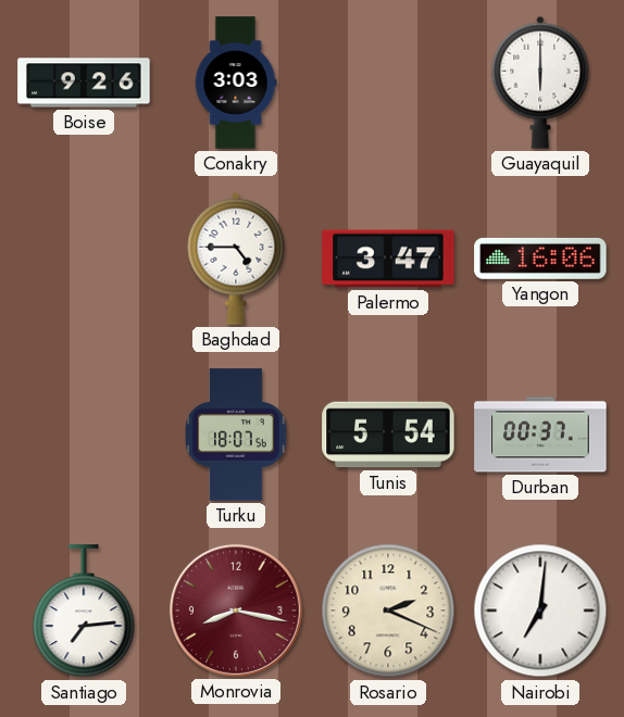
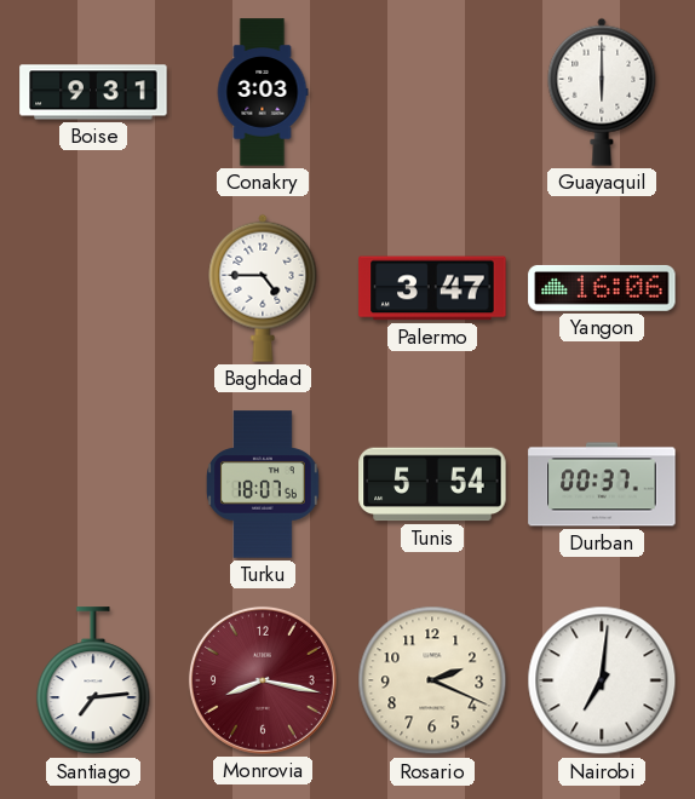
Boise: 9:26 -> 9:31
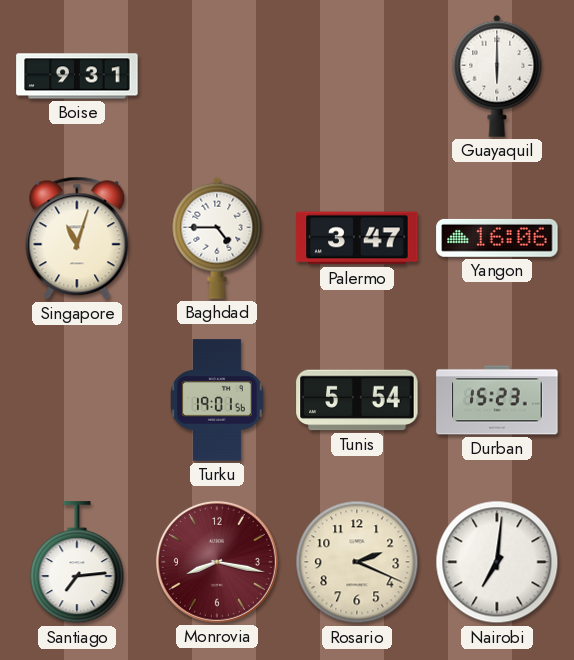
Conakry: 3:03 -> none
Singapore: none -> 11:03
Turku: 18:07 -> 19:01
Durban: 00:37 -> 15:23
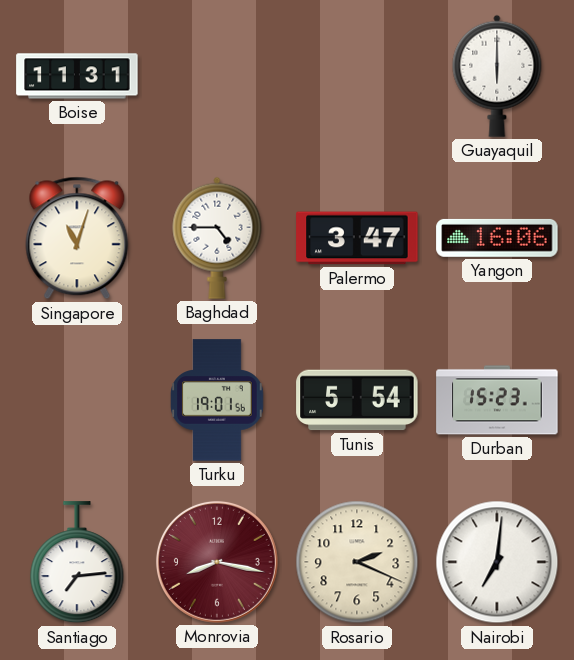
Boise: 9:31 -> 11:31
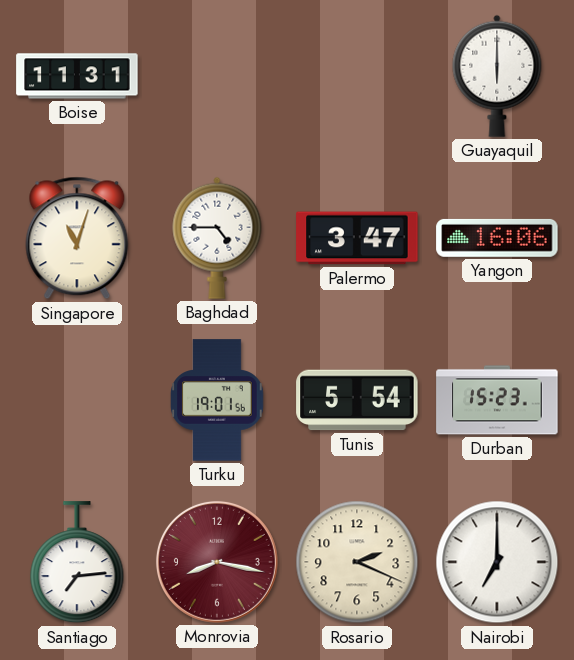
Nairobi: 7:01 -> 7:00
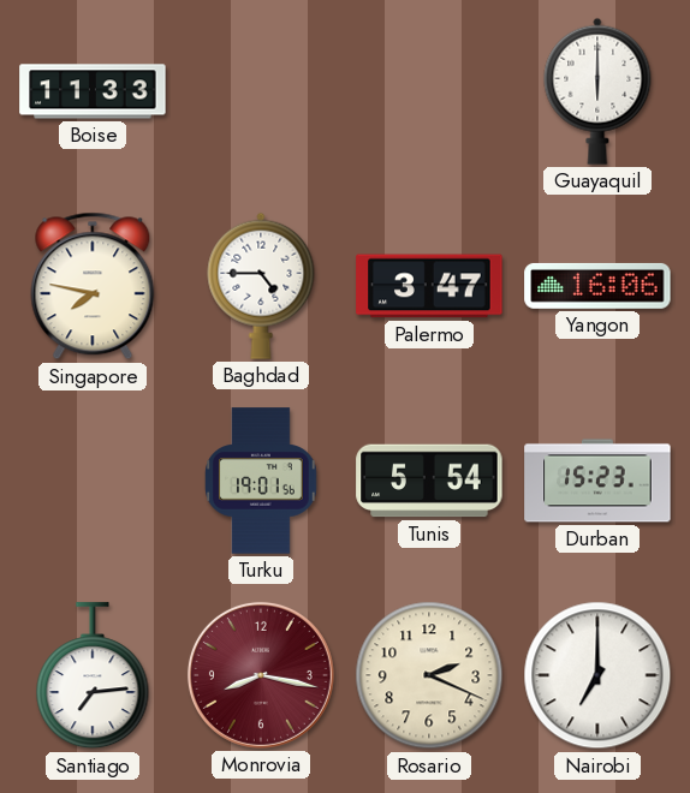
Boise: 11:31 -> 11:33
Singapore: 11:03 -> 7:47
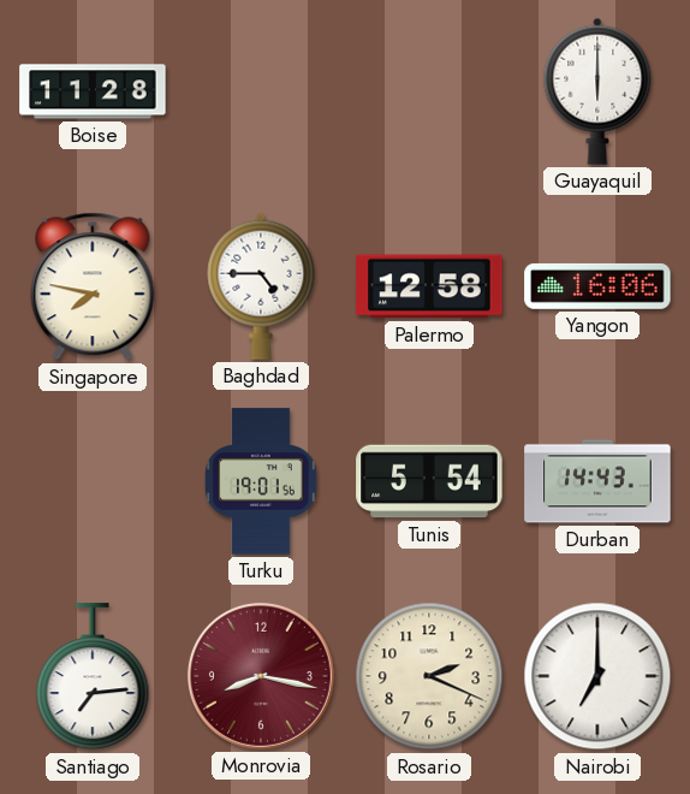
Boise: 11:33 -> 11:28
Palermo: 3:47 -> 12:58
Durban: 15:23 -> 14:43
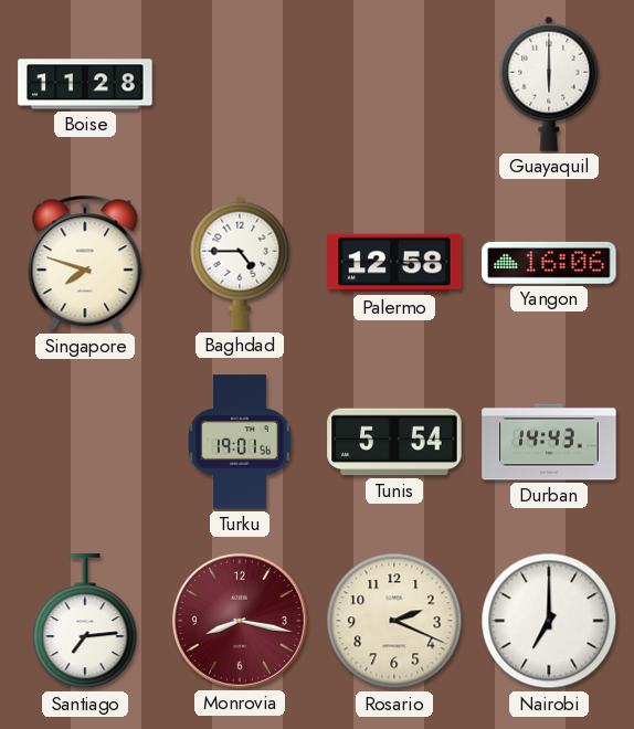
Singapore: 7:47 -> 7:48
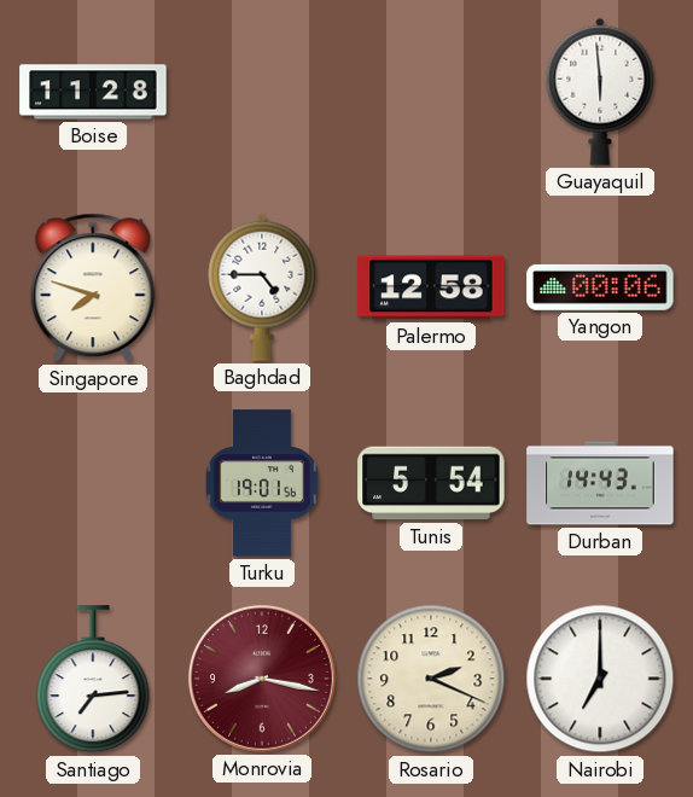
Guayaquil: 6:00 -> 5:59
Yangon: 16:06 -> 00:06
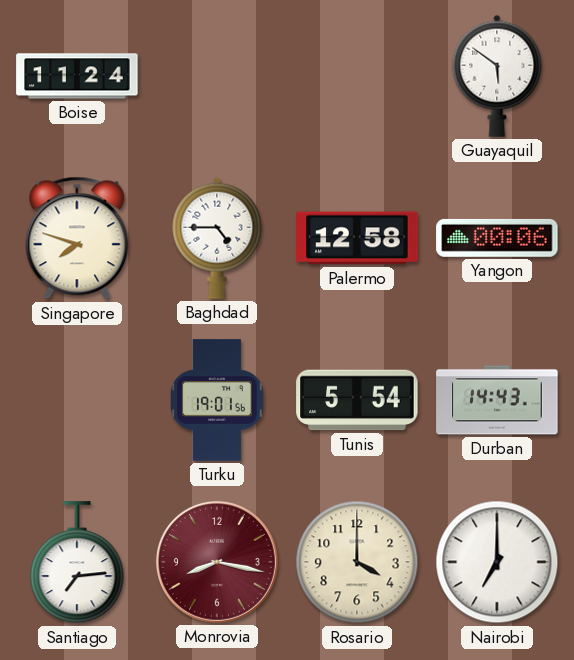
Boise: 11:28 -> 11:24
Guayaquil: 5:59 -> 5:51
Rosario: 2:19 -> 4:00
